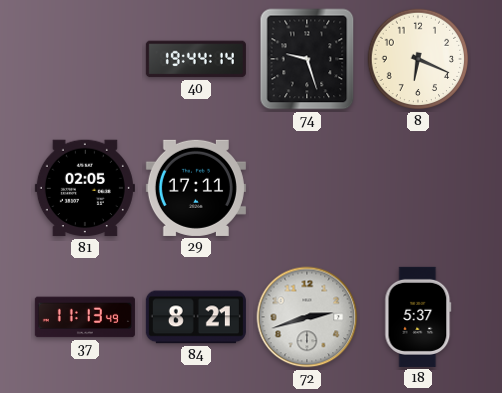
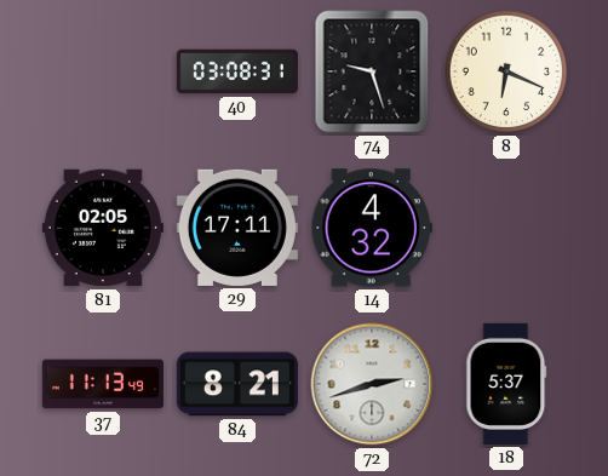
40: 19:44 -> 03:08
14: none -> 4:32
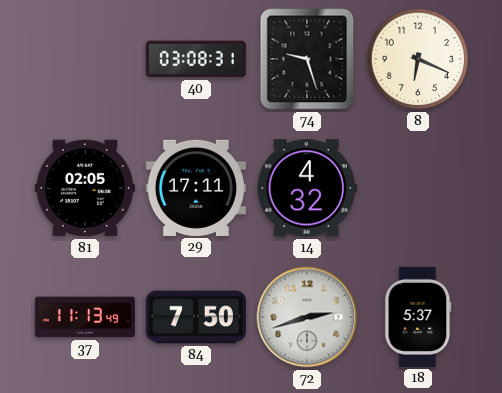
84: 8:21 -> 7:50
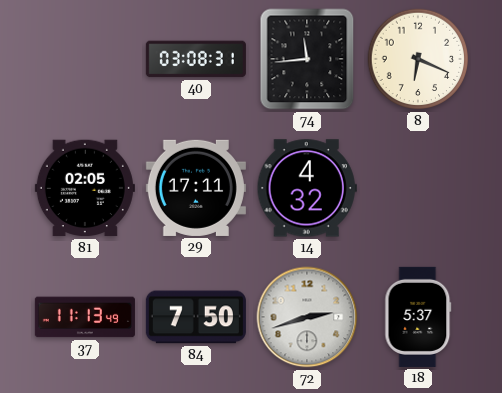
74: 9:27 -> 11:44
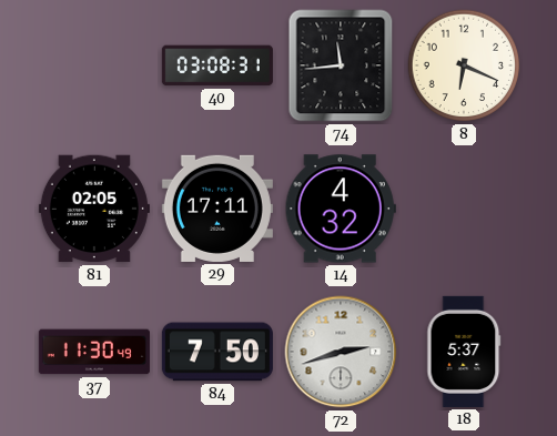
37: 11:13 -> 11:30
